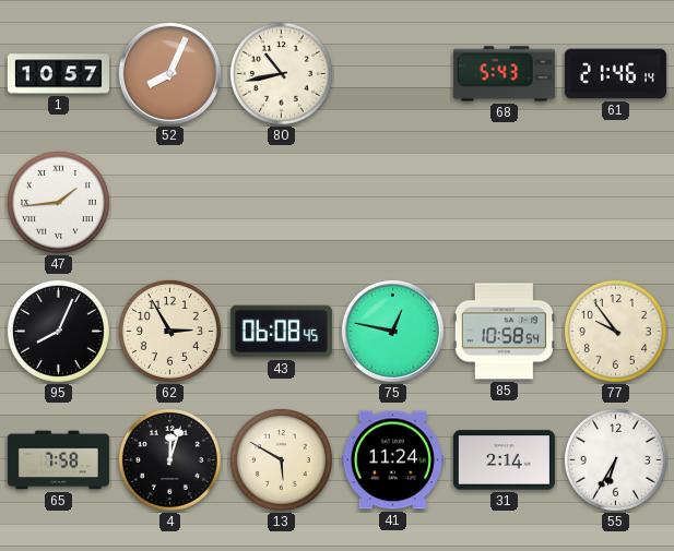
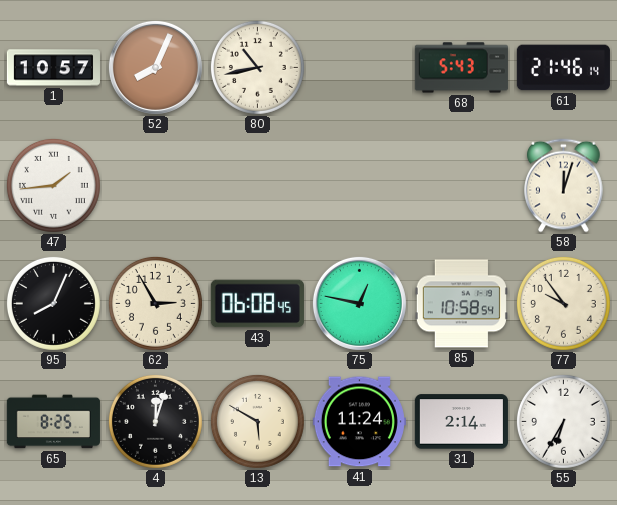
58: none -> 12:03
65: 7:58 -> 8:25
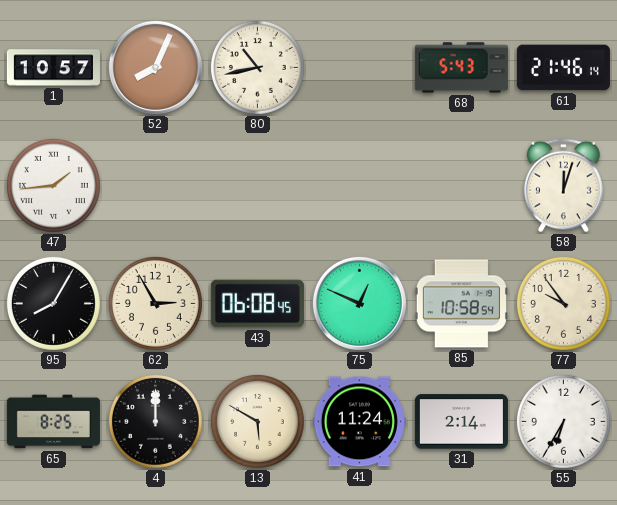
95: 8:04 -> 8:05
75: 12:47 -> 12:49
4: 12:03 -> 12:00
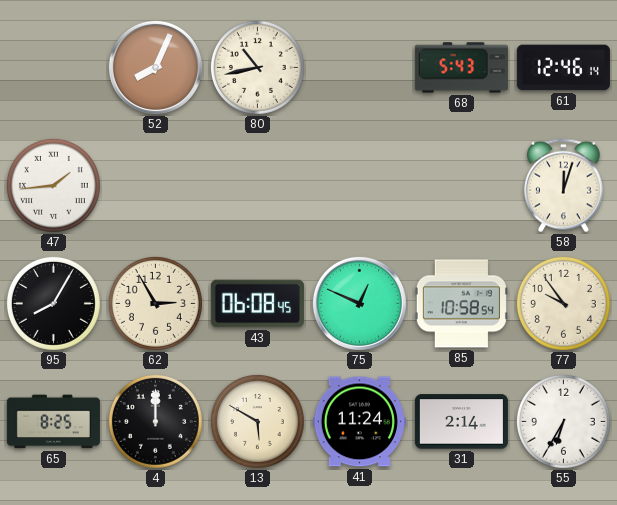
1: 10:57 -> none
61: 21:46 -> 12:46
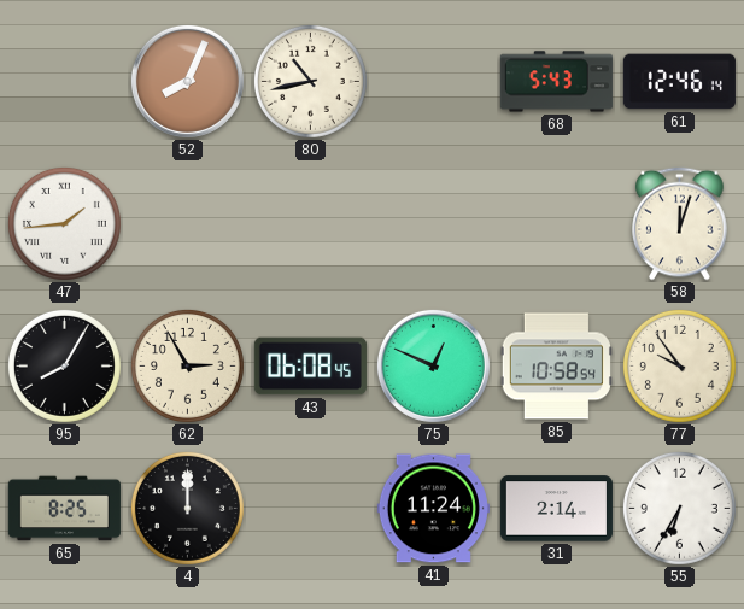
13: 5:50 -> none
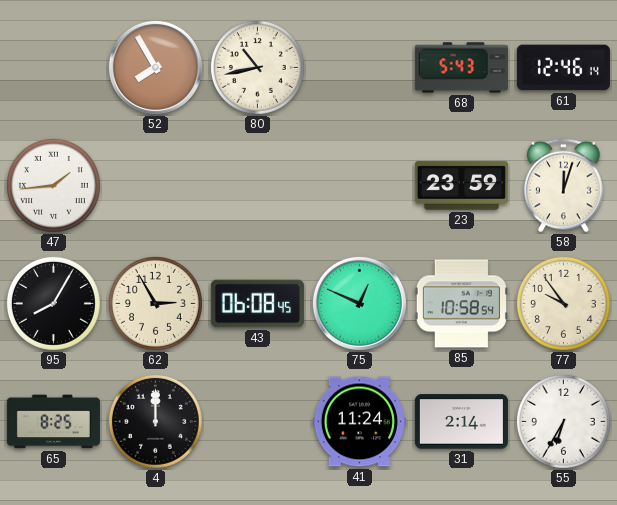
52: 8:04 -> 7:55
23: none -> 23:59
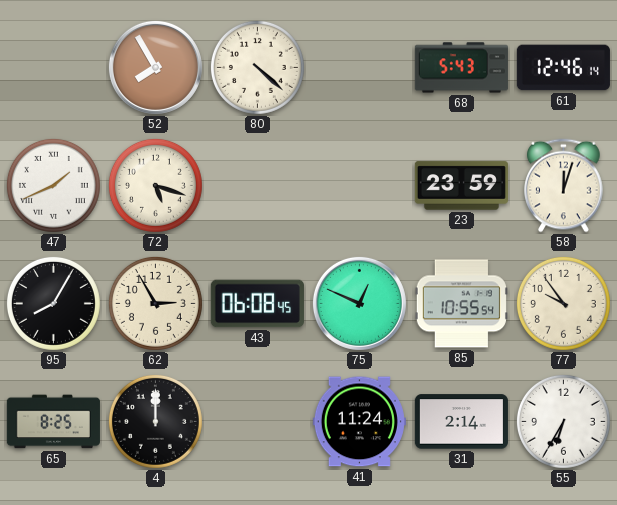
80: 10:43 -> 4:22
47: 1:44 -> 1:41
72: none -> 5:18
85: 10:58 -> 10:55
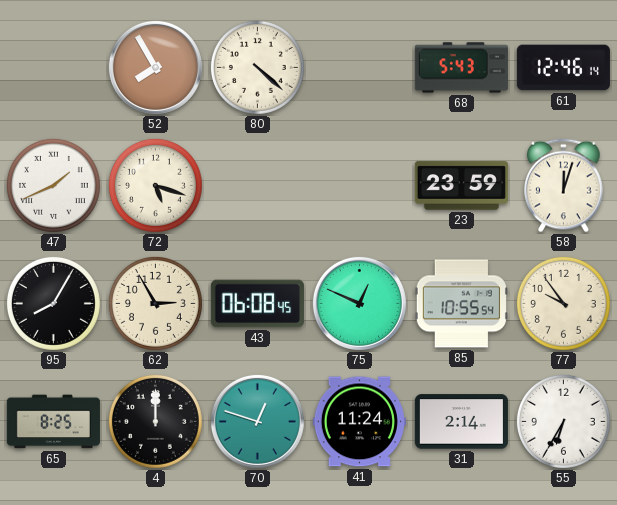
70: none -> 12:48
